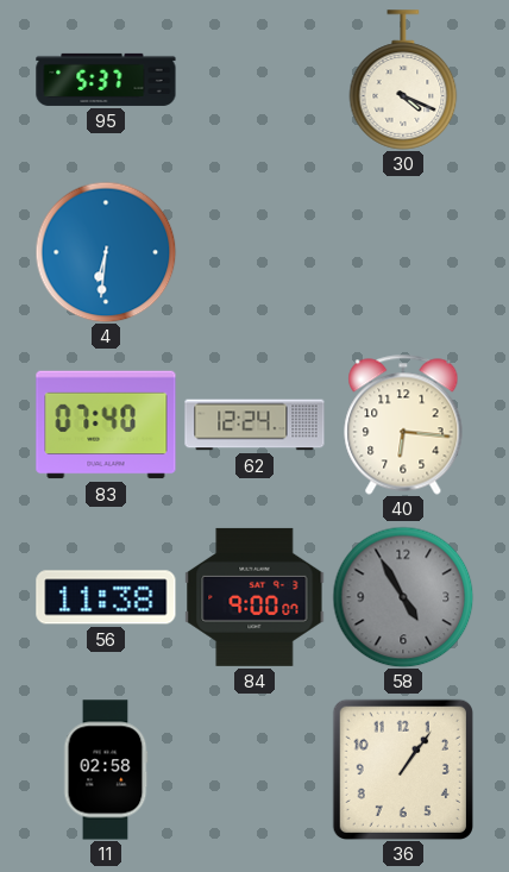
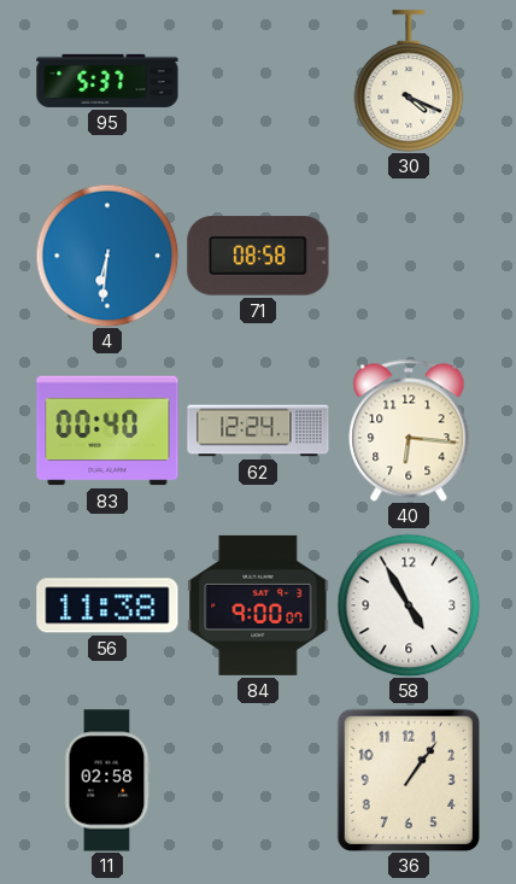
71: none -> 08:58
83: 07:40 -> 00:40
58 dial: grey -> white
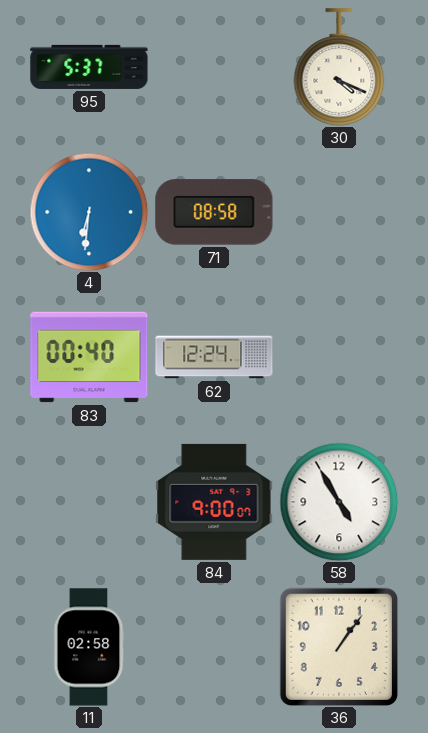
40: 6:16 -> none
56: 11:38 -> none
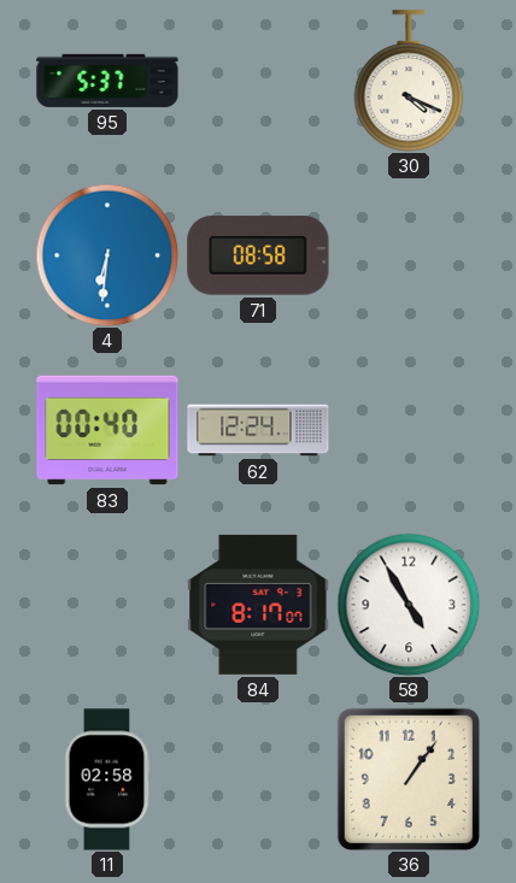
84: 9:00 -> 8:17
